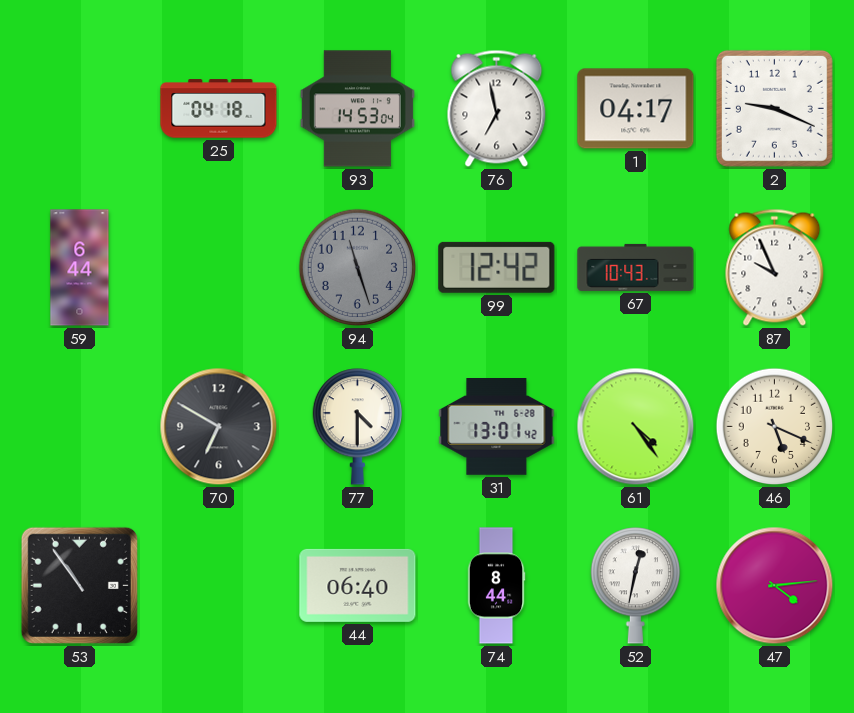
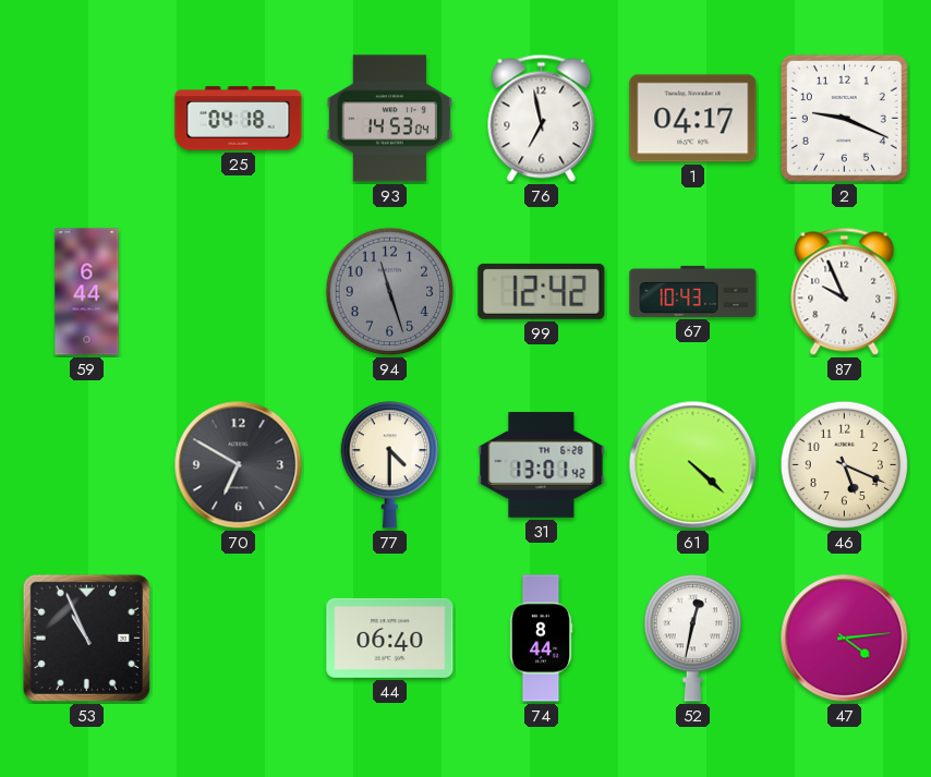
61: 4:24 -> 4:22
53: 10:54 -> 10:56
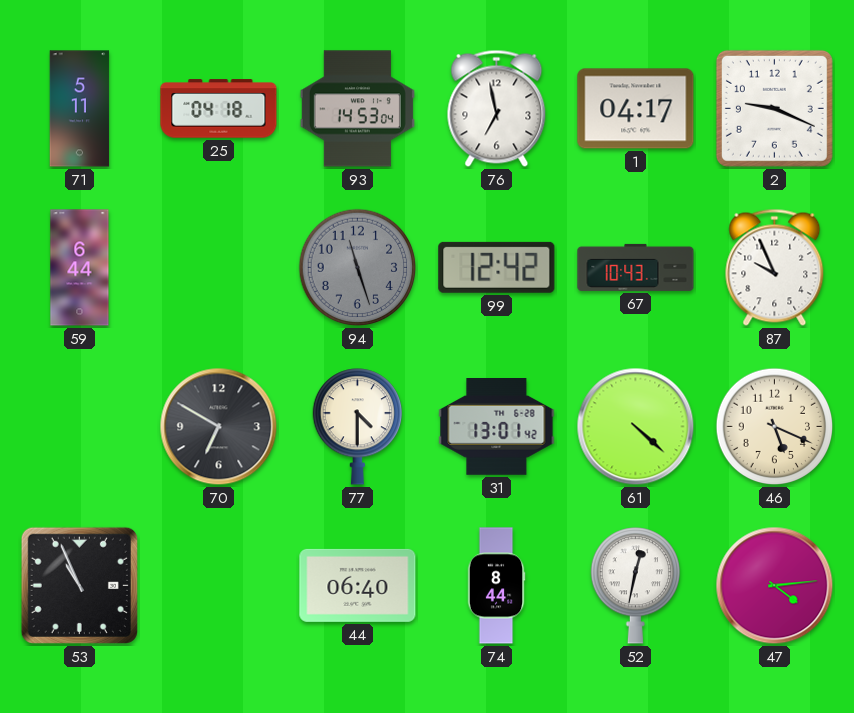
71: none -> 5:11
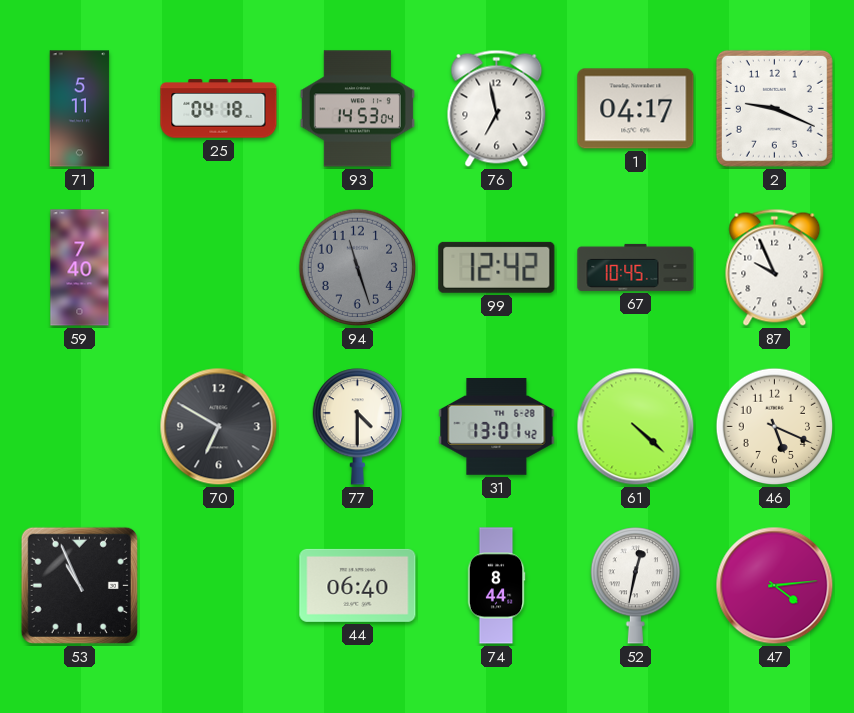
59: 6:44 -> 7:40
67: 10:43 -> 10:45
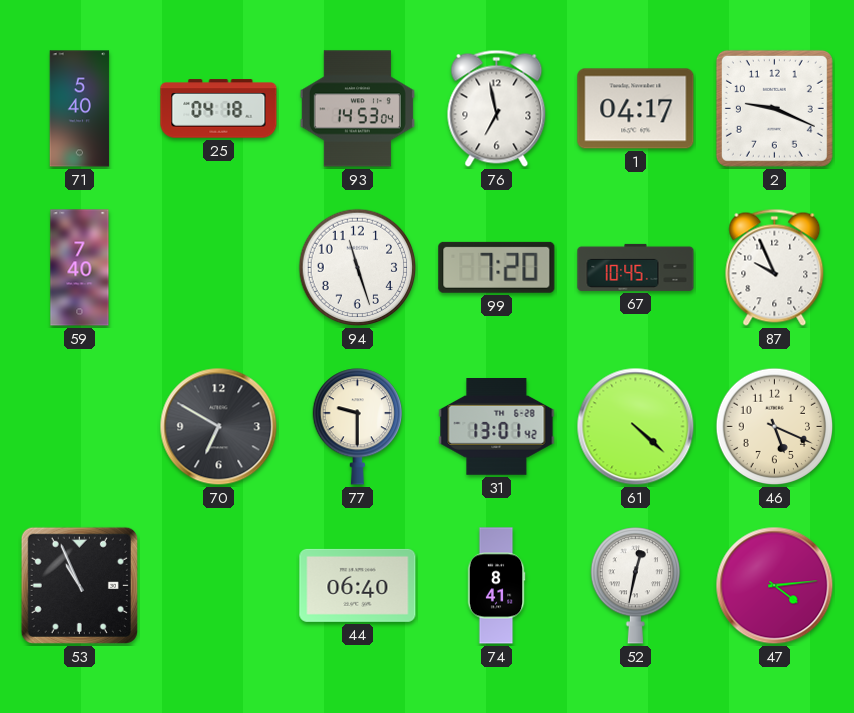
71: 5:11 -> 5:40
94 dial: grey -> white
99: 12:42 -> 7:20
77: 4:30 -> 9:30
74: 8:44 -> 8:41
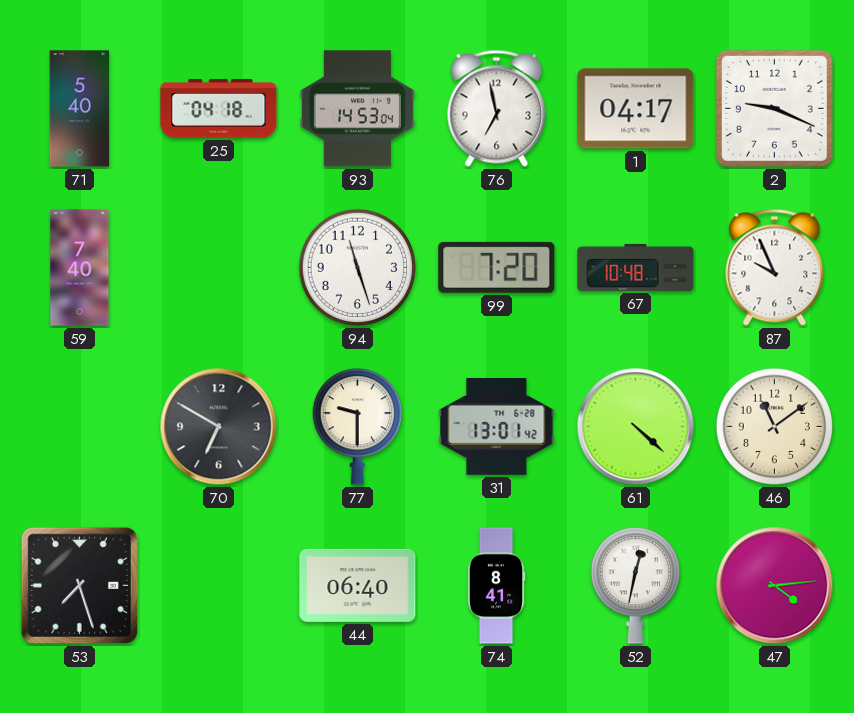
67: 10:45 -> 10:48
46: 5:19 -> 11:09
53: 10:56 -> 7:27
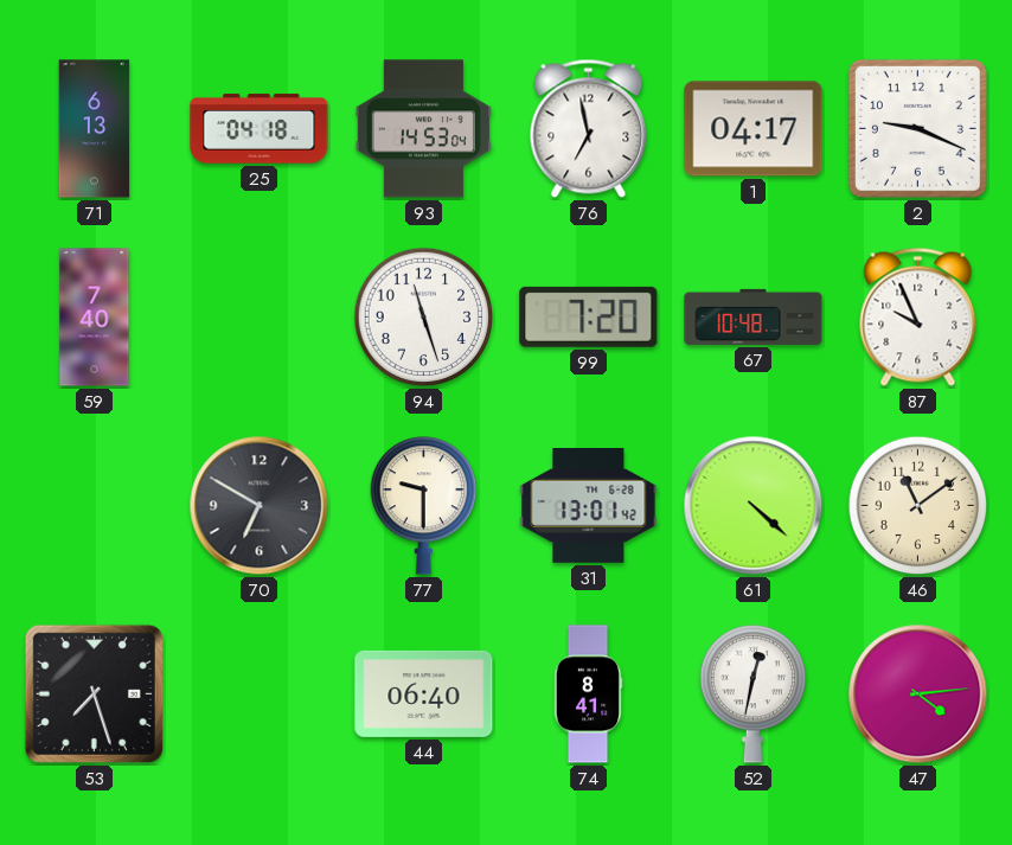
71: 5:40 -> 6:13
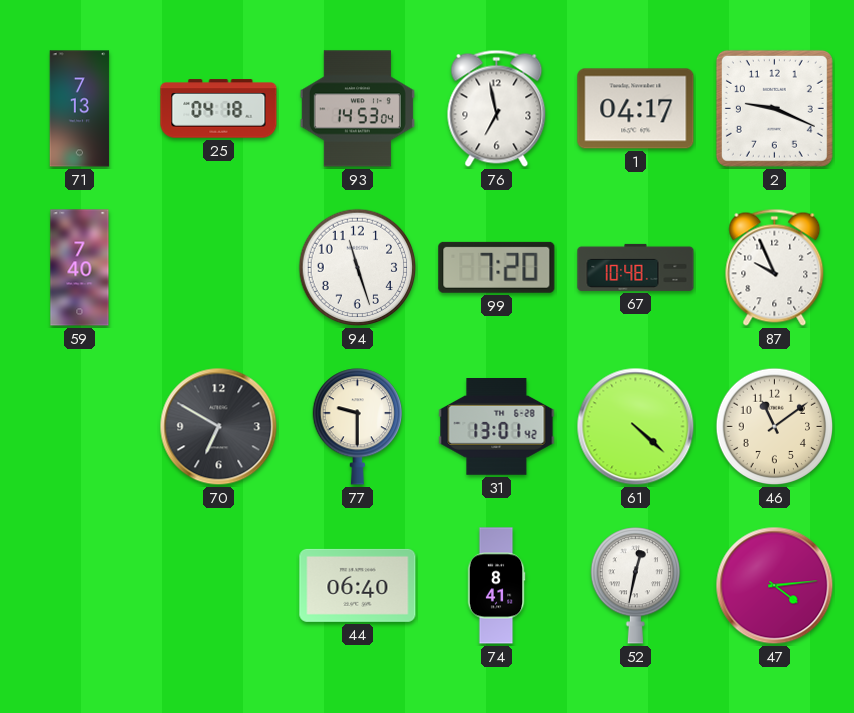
71: 6:13 -> 7:13
53: 7:27 -> none
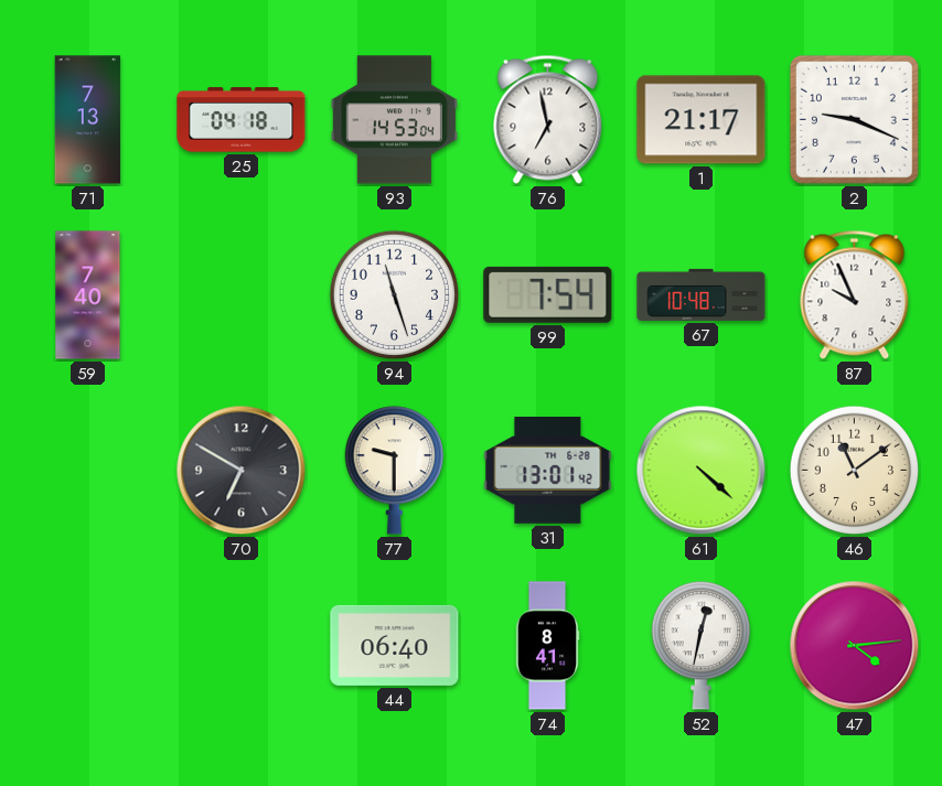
1: 04:17 -> 21:17
99: 7:20 -> 7:54
